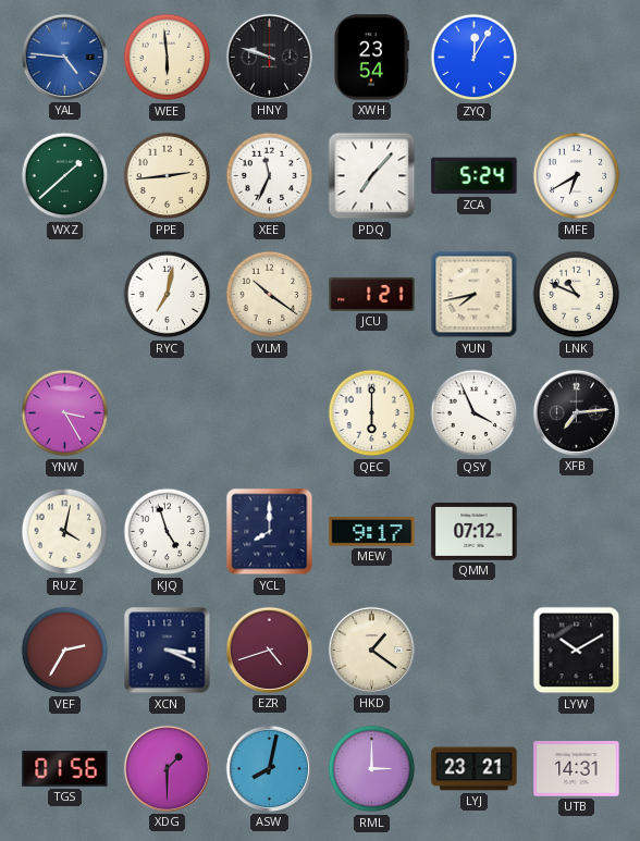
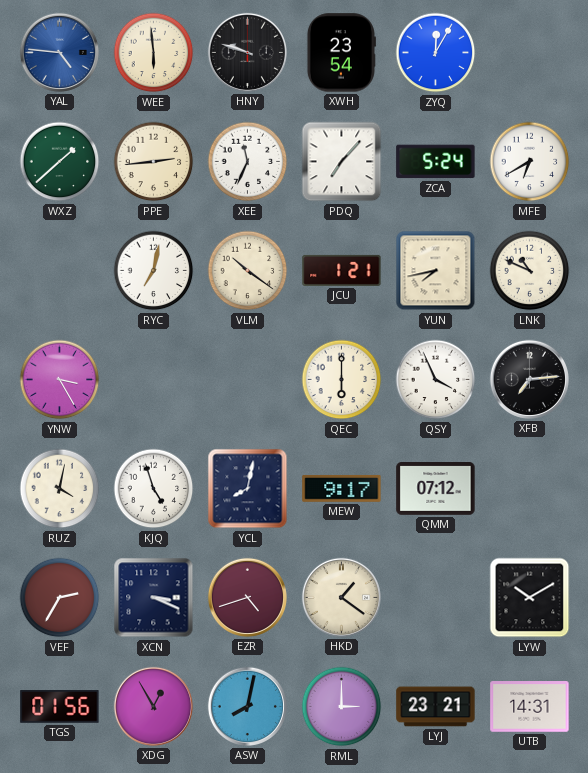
YCL: 8:00 -> 8:02
XDG: 1:30 -> 12:55
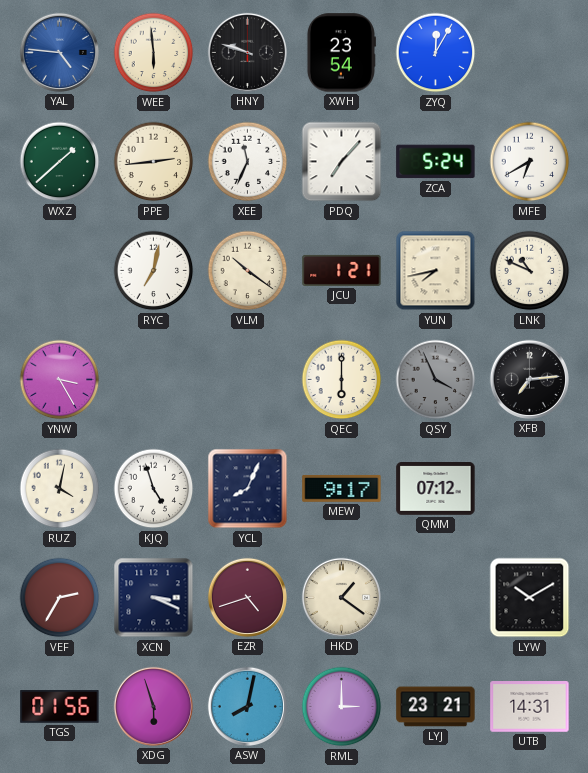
QSY dial: white -> grey
YCL: 8:02 -> 8:04
XDG: 12:55 -> 5:57
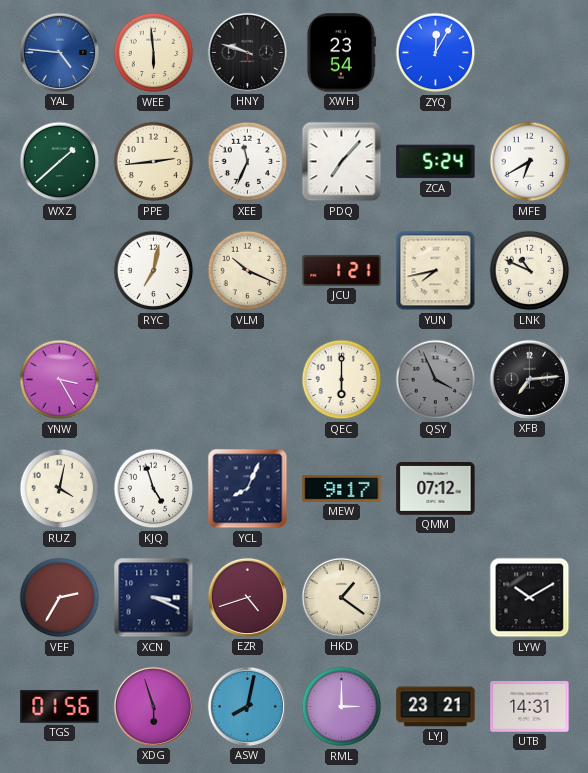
VLM: 10:21 -> 10:19
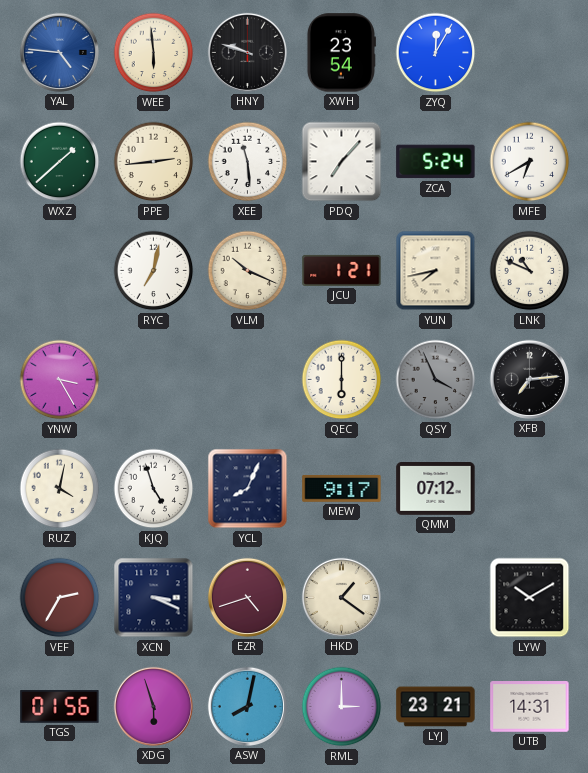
XEE: 11:34 -> 11:29
